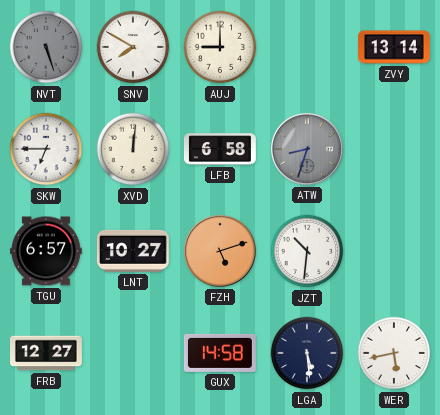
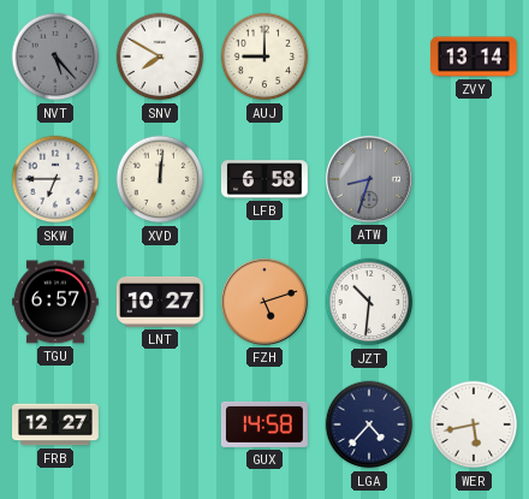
NVT: 5:27 -> 5:23
LGA: 5:29 -> 4:37
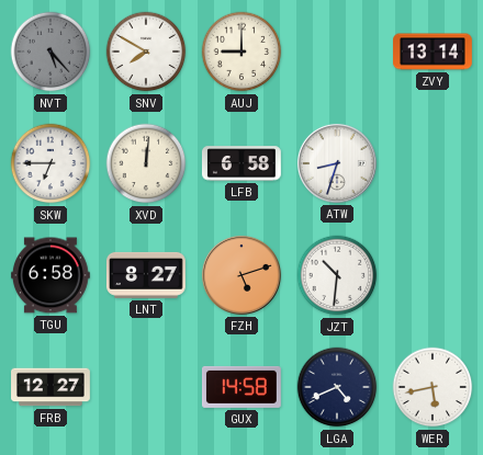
ATW dial: grey -> white
TGU: 6:57 -> 6:58
LNT: 10:27 -> 8:27
LGA: 4:37 -> 4:41
